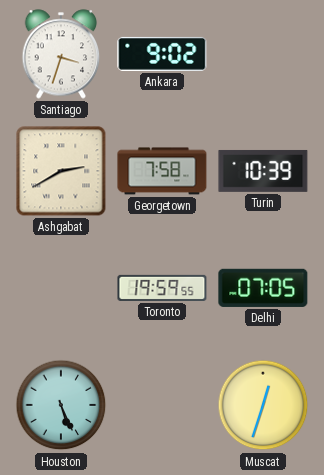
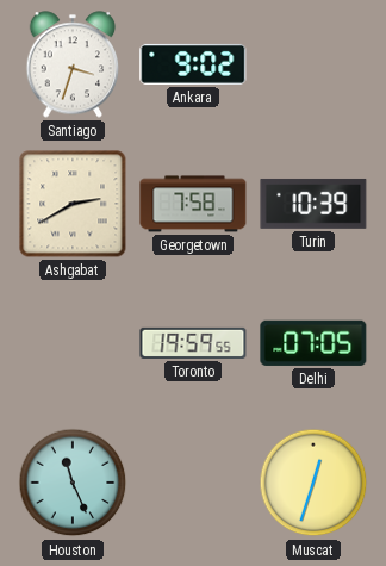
Houston: 5:26 -> 11:26
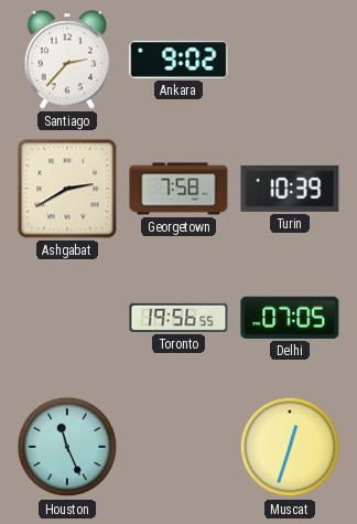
Santiago: 3:33 -> 2:37
Toronto: 19:59 -> 19:56
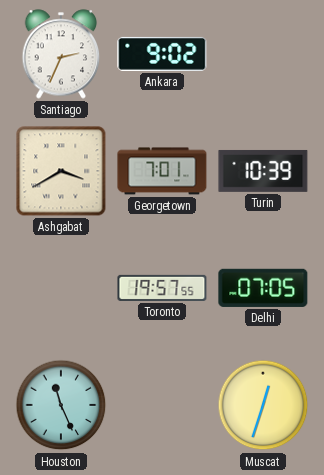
Santiago: 2:37 -> 2:34
Ashgabat: 2:40 -> 3:40
Georgetown: 7:58 -> 7:01
Toronto: 19:56 -> 19:57
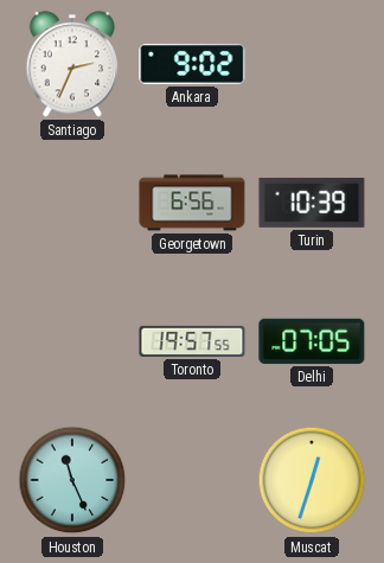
Ashgabat: 3:40 -> none
Georgetown: 7:01 -> 6:56
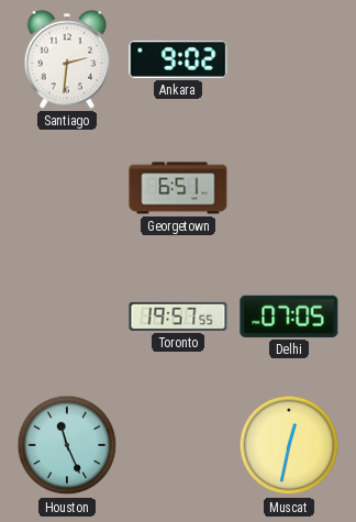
Santiago: 2:34 -> 2:31
Georgetown: 6:56 -> 6:51
Turin: 10:39 -> none
Muscat: 12:33 -> 12:32
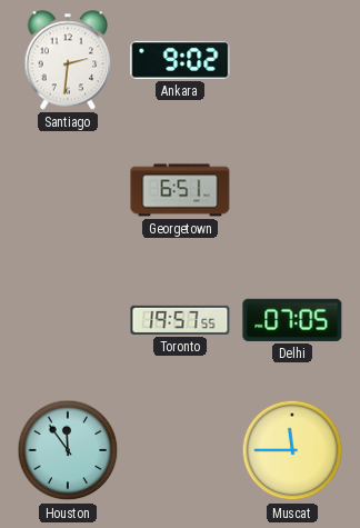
Houston: 11:26 -> 11:54
Muscat: 12:32 -> 11:45
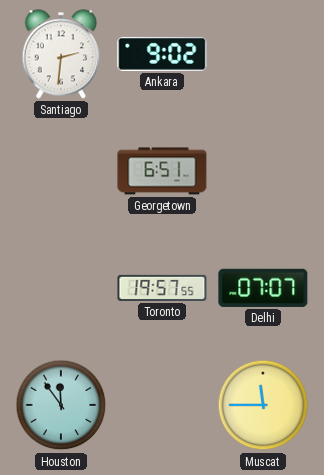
Delhi: 07:05 -> 07:07
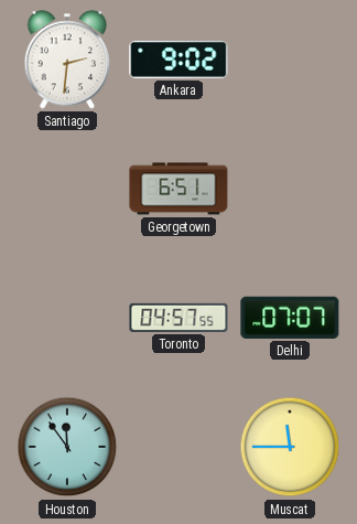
Toronto: 19:57 -> 04:57
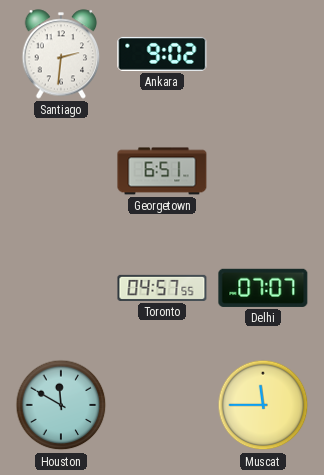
Houston: 11:54 -> 11:50
